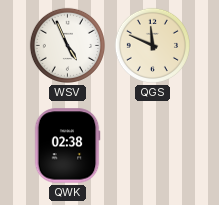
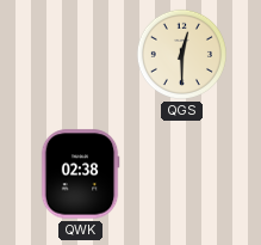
WSV: 4:56 -> none
QGS: 11:49 -> 12:30
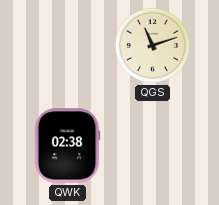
QGS: 12:30 -> 11:12
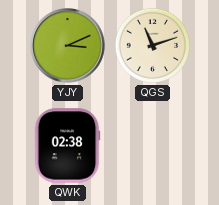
YJY: none -> 3:11
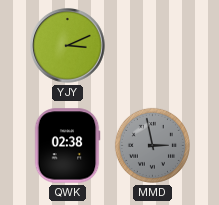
QGS: 11:12 -> none
MMD: none -> 2:58
